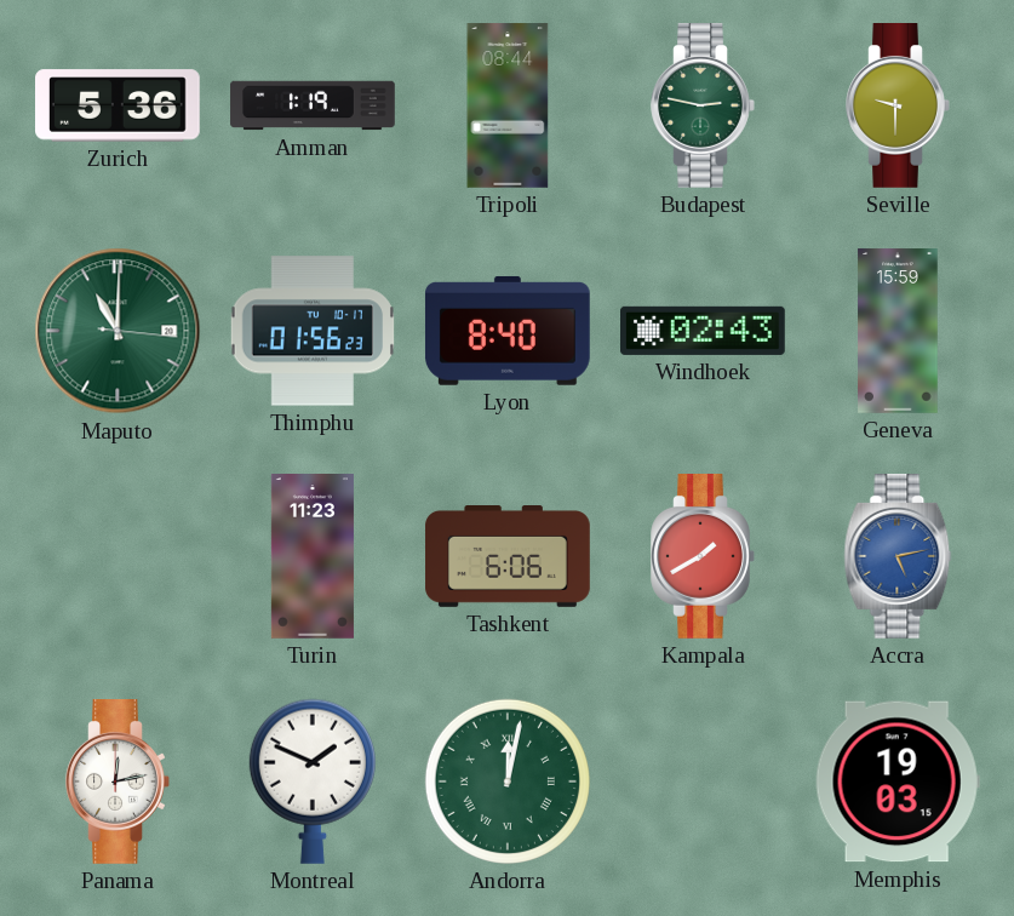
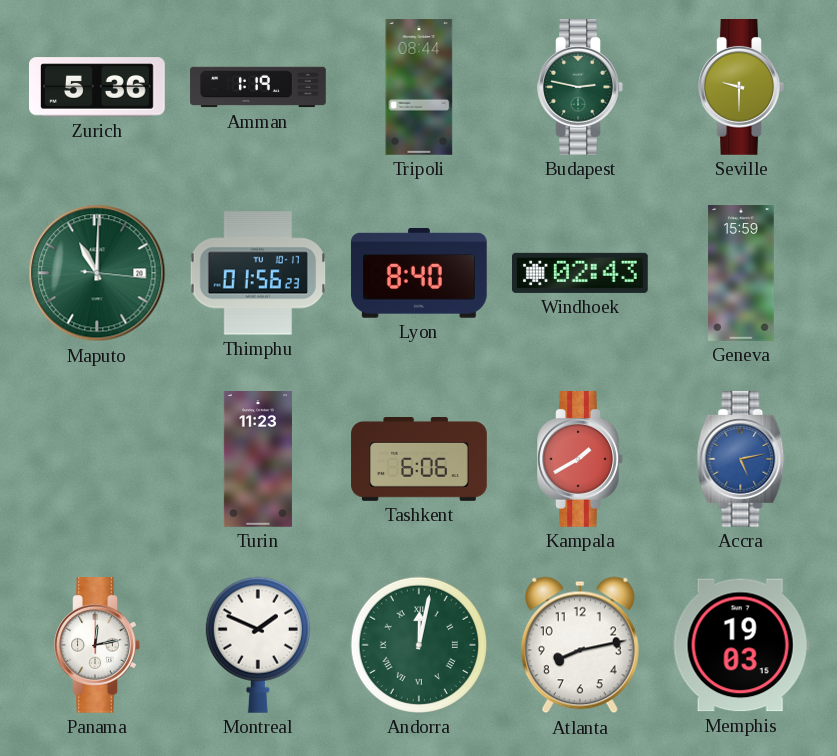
Atlanta: none -> 8:13
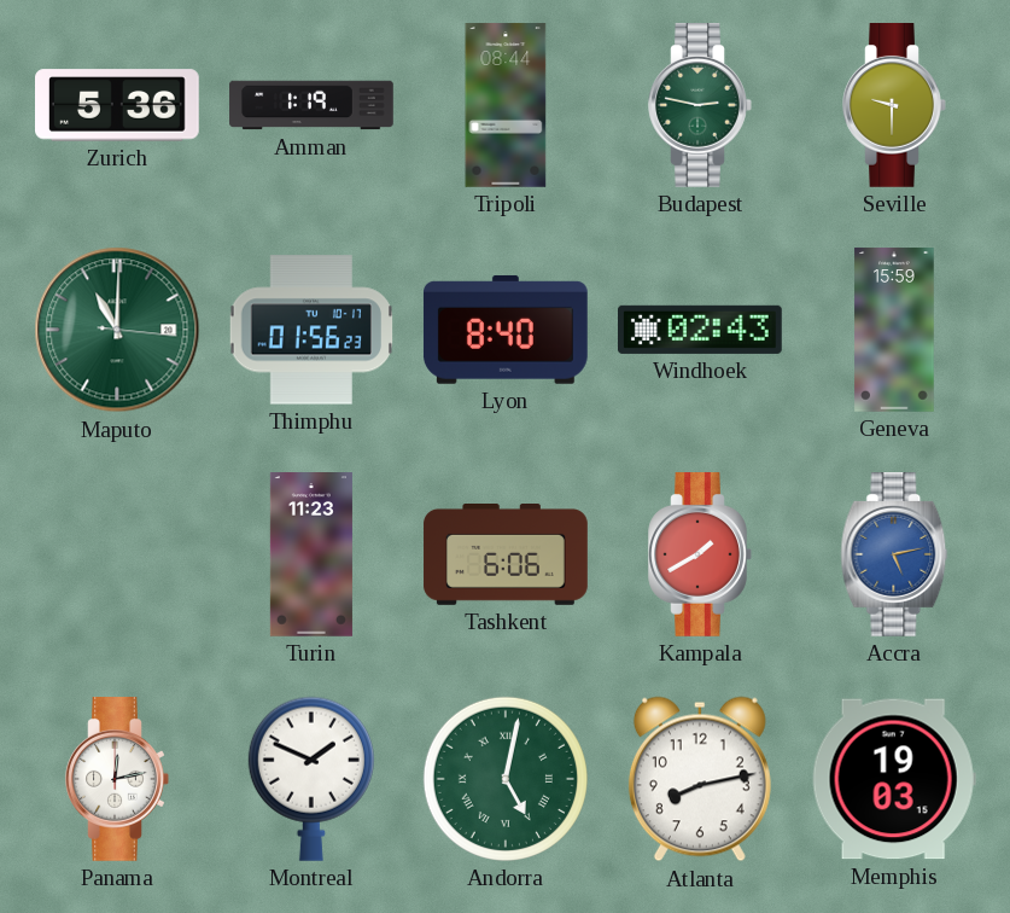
Andorra: 12:02 -> 5:02
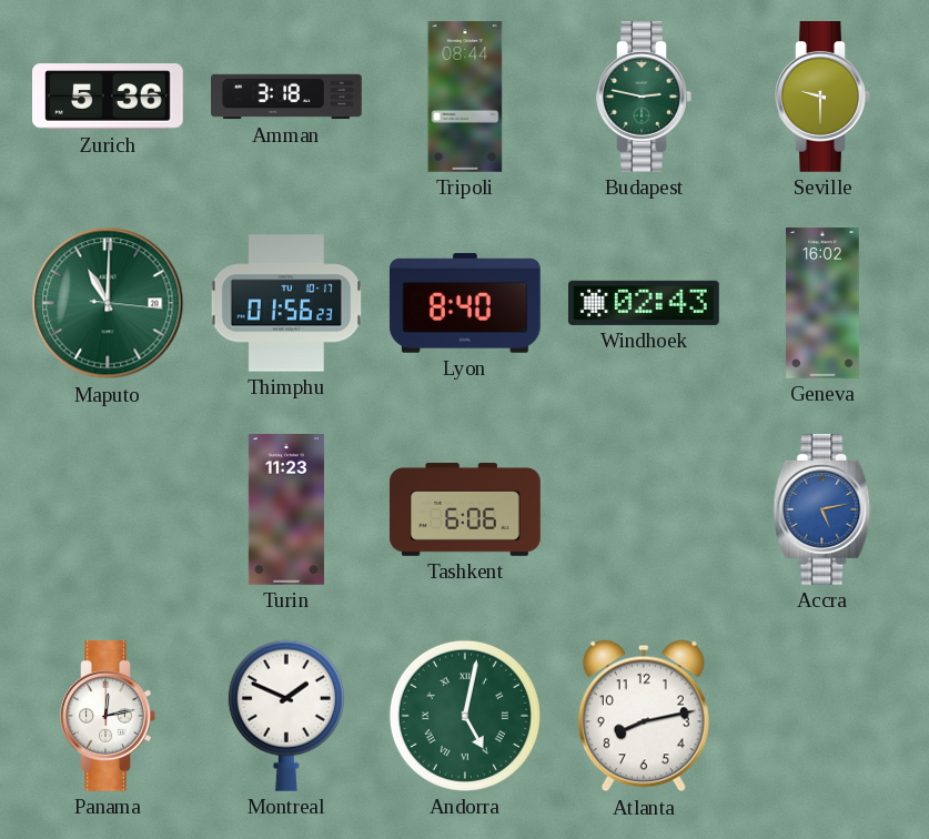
Amman: 1:19 -> 3:18
Geneva: 15:59 -> 16:02
Kampala: 1:40 -> none
Memphis: 19:03 -> none
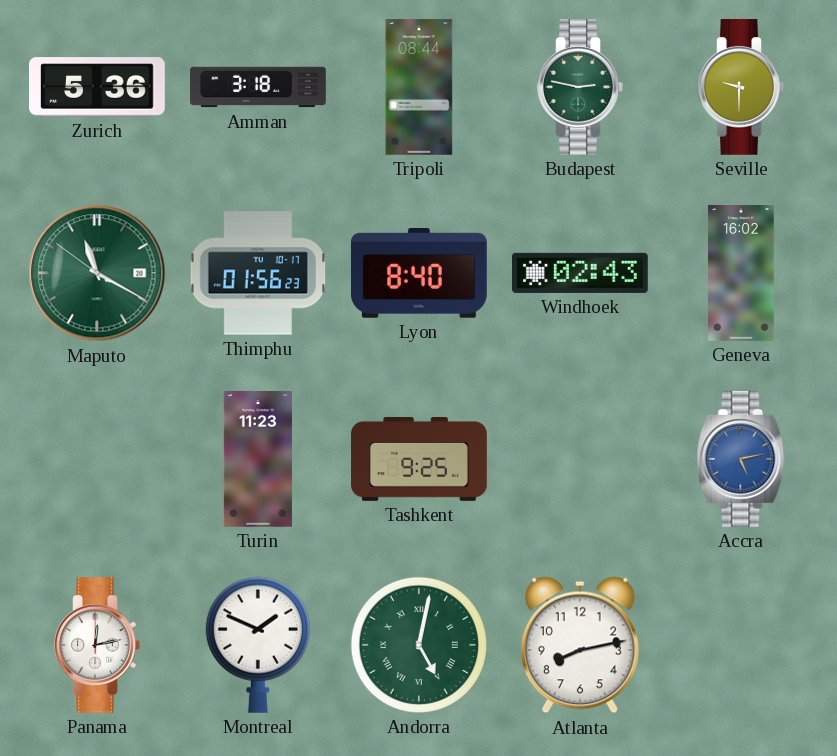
Maputo: 11:00 -> 11:19
Tashkent: 6:06 -> 9:25
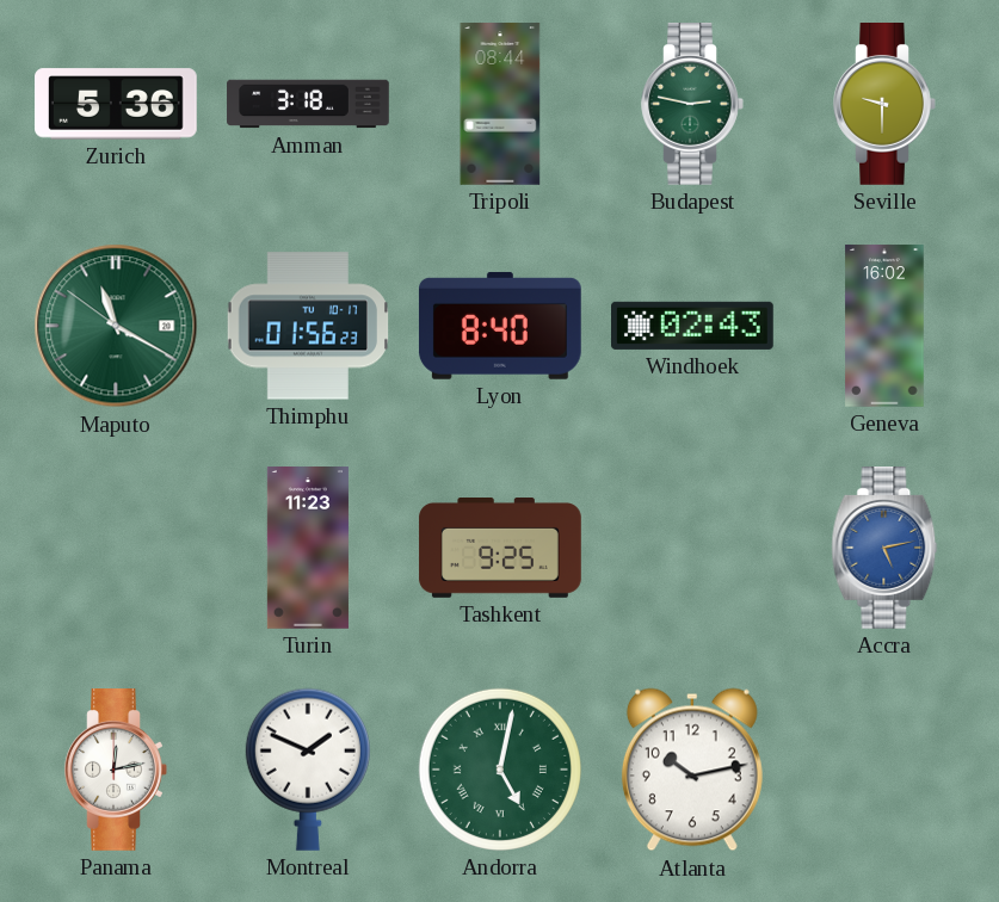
Atlanta: 8:13 -> 10:13
